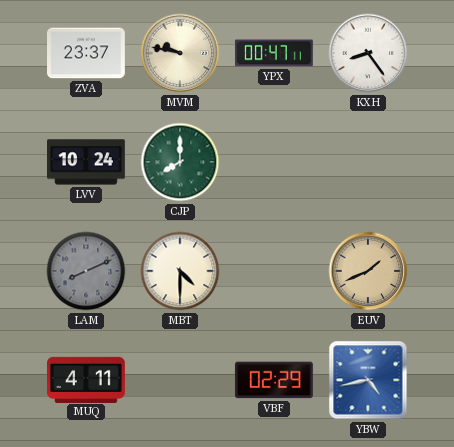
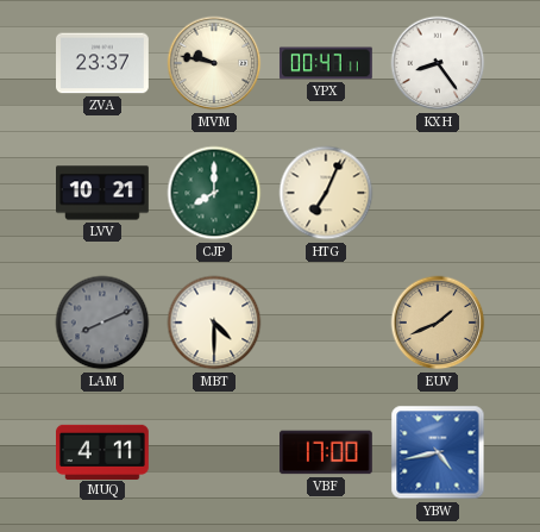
LVV: 10:24 -> 10:21
HTG: none -> 7:04
VBF: 02:29 -> 17:00
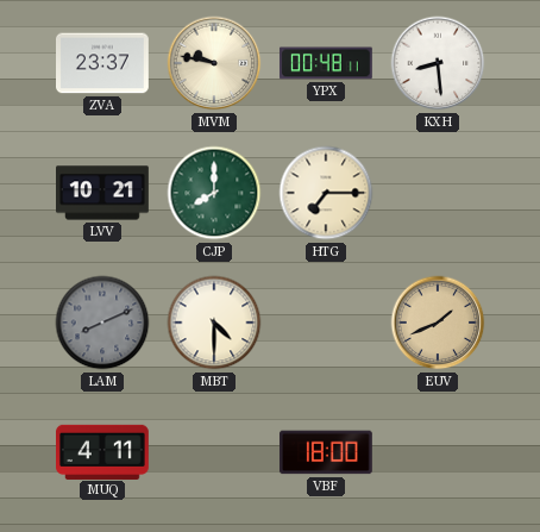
YPX: 00:47 -> 00:48
KXH: 8:24 -> 8:29
HTG: 7:04 -> 7:15
VBF: 17:00 -> 18:00
YBW: 4:43 -> none
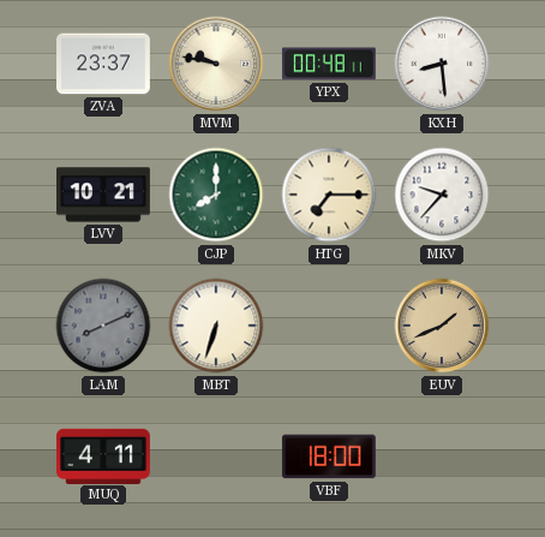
MKV: none -> 9:37
MBT: 4:30 -> 6:33
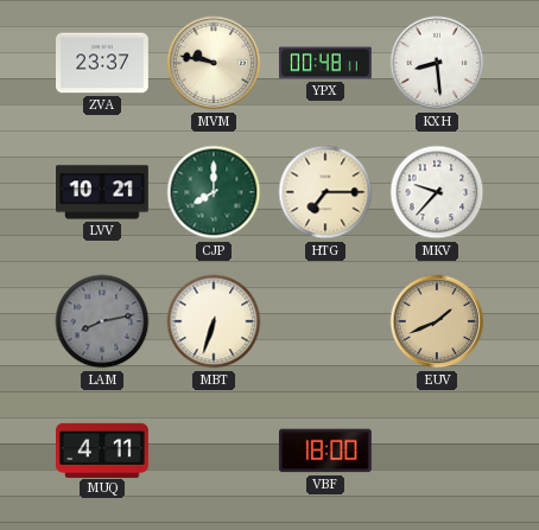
LAM: 8:11 -> 8:13
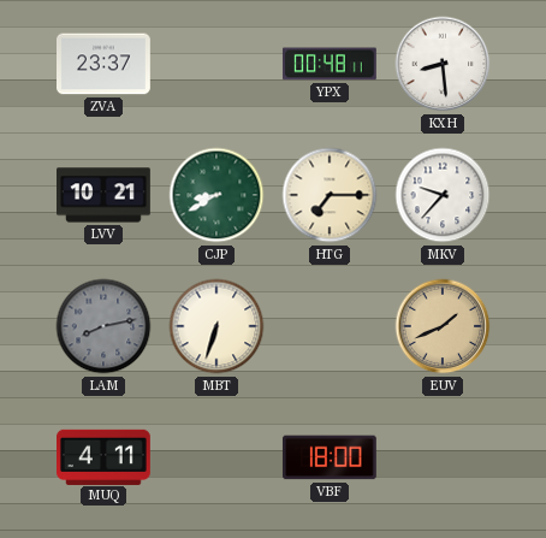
MVM: 9:47 -> none
CJP: 8:00 -> 8:40
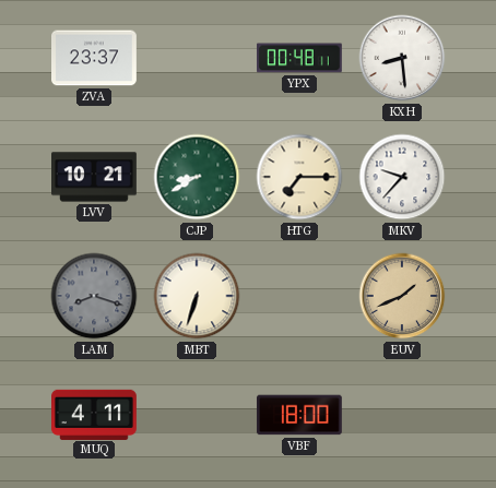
LAM: 8:13 -> 8:18
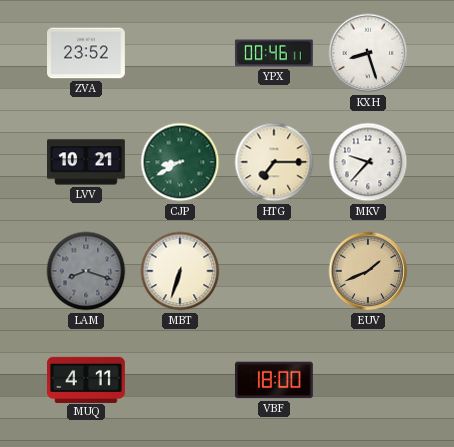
ZVA: 23:37 -> 23:52
YPX: 00:48 -> 00:46
KXH: 8:29 -> 8:27
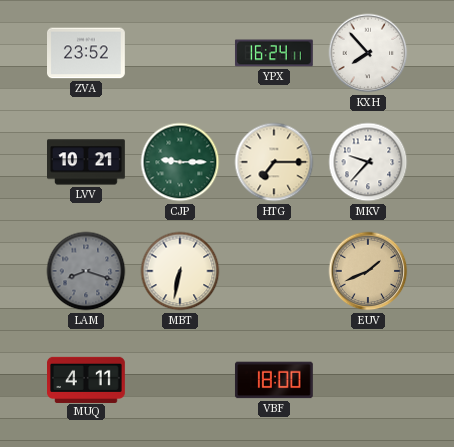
YPX: 00:46 -> 16:24
KXH: 8:27 -> 7:53
CJP: 8:40 -> 9:15
MBT: 6:33 -> 6:32
